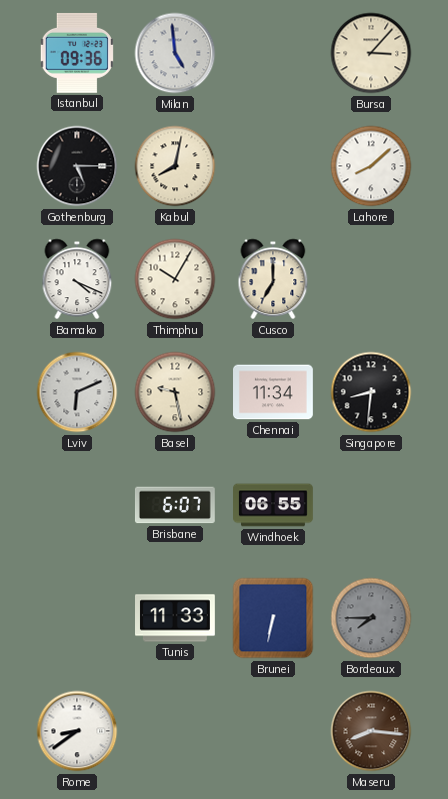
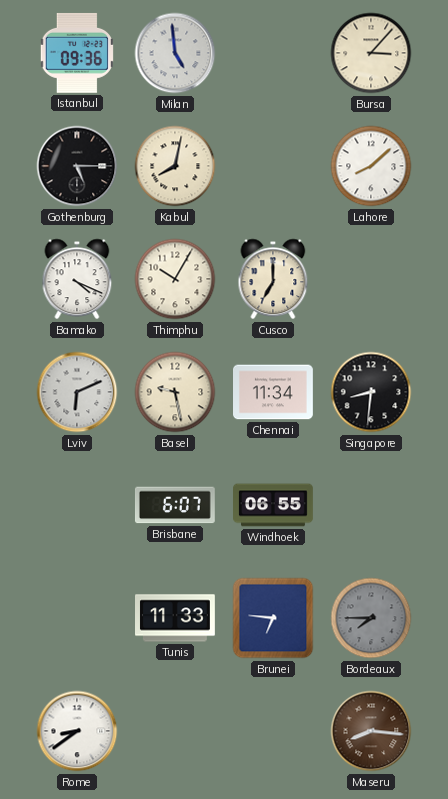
Brunei: 6:32 -> 6:46
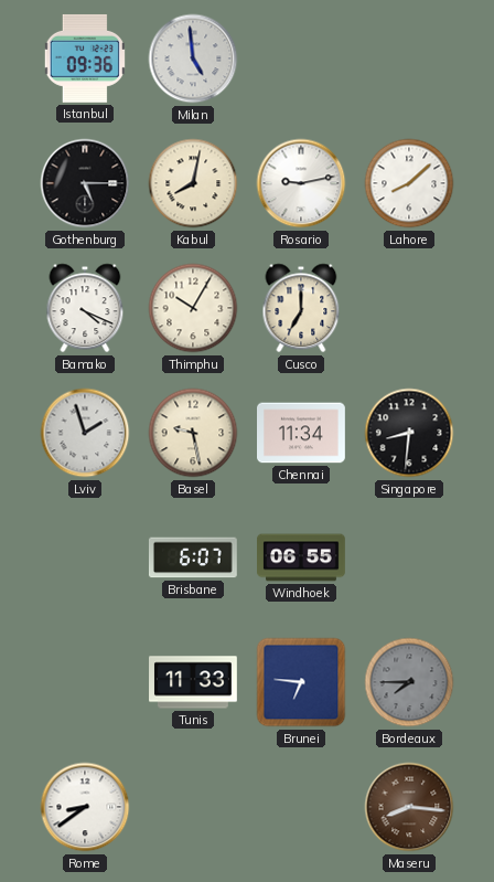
Bursa: 3:07 -> none
Rosario: none -> 9:13
Lviv: 6:11 -> 1:57
